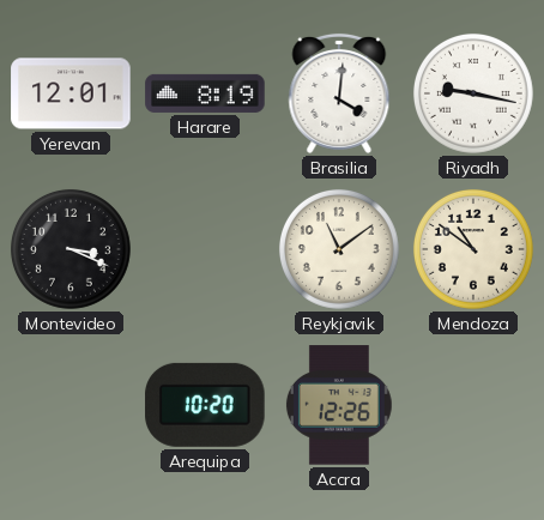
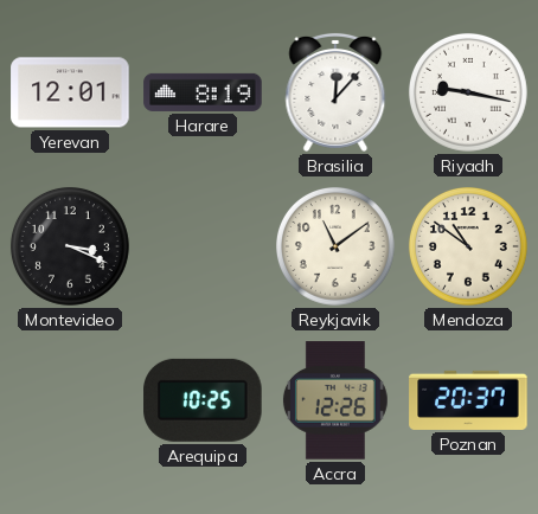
Brasilia: 4:01 -> 12:07
Arequipa: 10:20 -> 10:25
Poznan: none -> 20:37
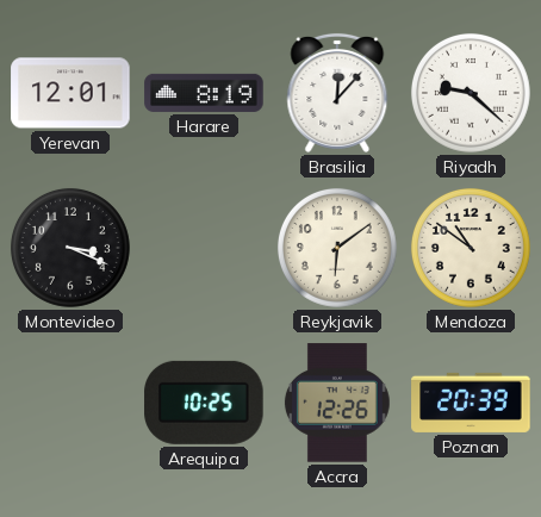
Riyadh: 9:17 -> 9:22
Reykjavik: 11:09 -> 6:09
Poznan: 20:37 -> 20:39
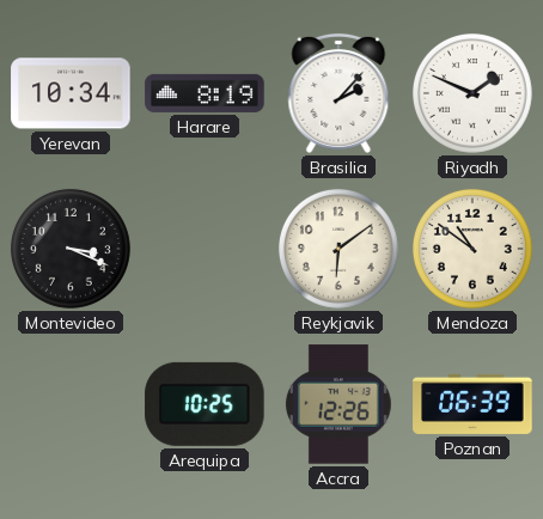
Yerevan: 12:01 -> 10:34
Brasilia: 12:07 -> 2:07
Riyadh: 9:22 -> 1:49
Poznan: 20:39 -> 06:39
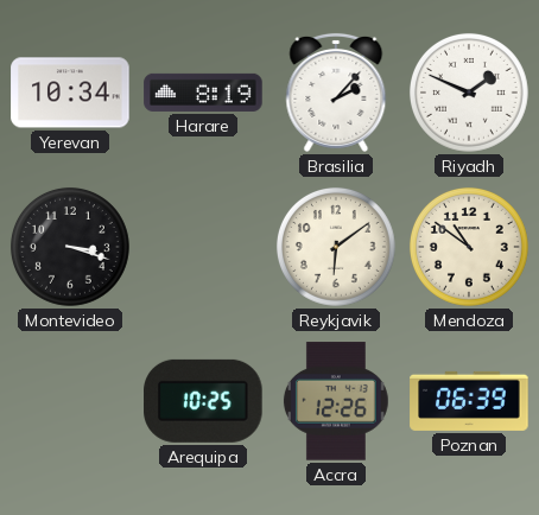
Montevideo: 3:19 -> 3:18
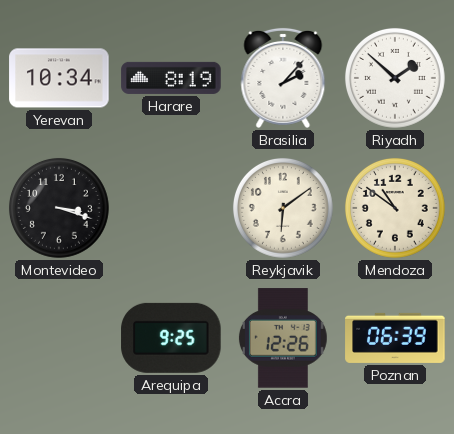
Riyadh: 1:49 -> 1:52
Arequipa: 10:25 -> 9:25
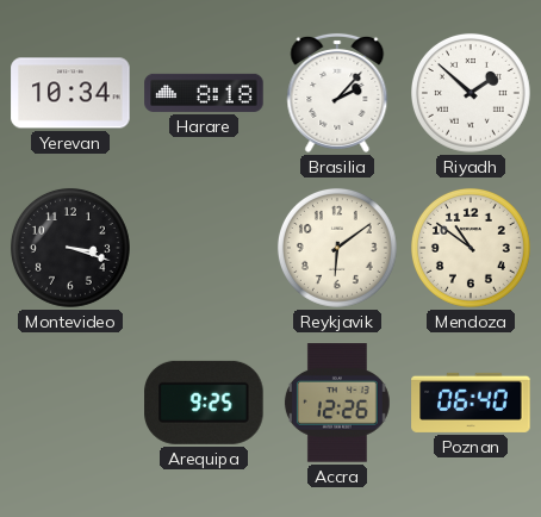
Harare: 8:19 -> 8:18
Poznan: 06:39 -> 06:40
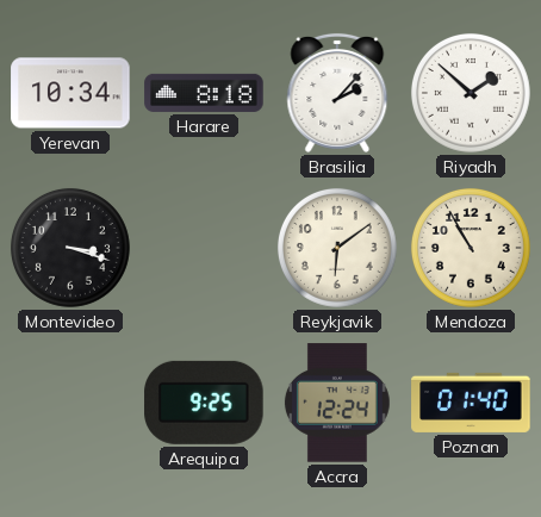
Mendoza: 10:51 -> 10:55
Accra: 12:26 -> 12:24
Poznan: 06:40 -> 01:40
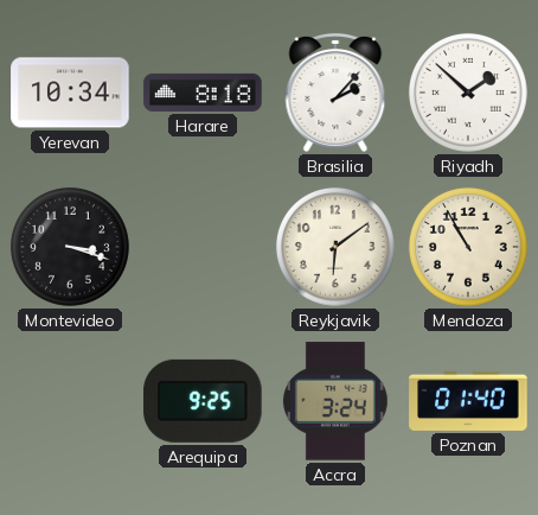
Accra: 12:24 -> 3:24
